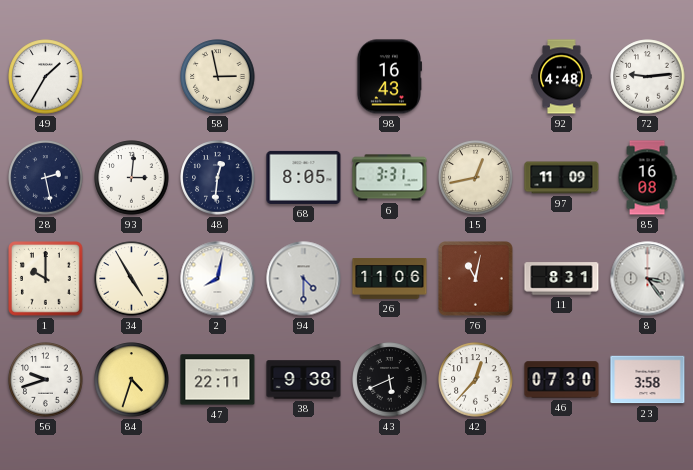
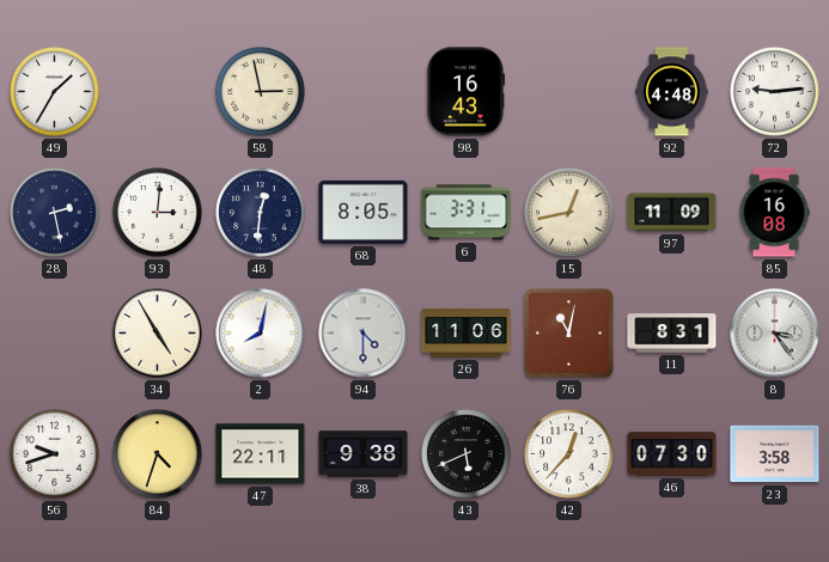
1: 10:00 -> none
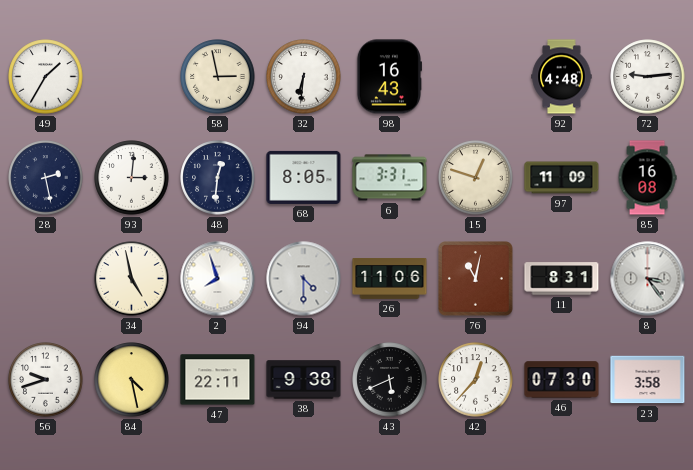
32: none -> 6:31
15: 12:43 -> 12:48
34: 4:55 -> 4:58
2: 8:02 -> 7:57
84: 4:33 -> 4:28
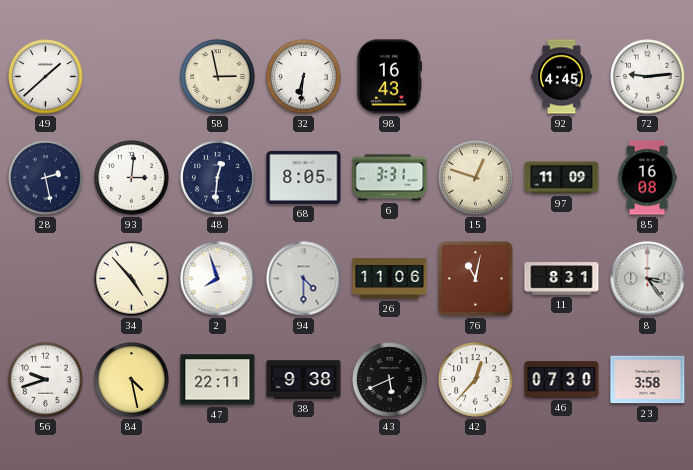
49: 1:35 -> 1:38
92: 4:48 -> 4:45
34: 4:58 -> 4:53
